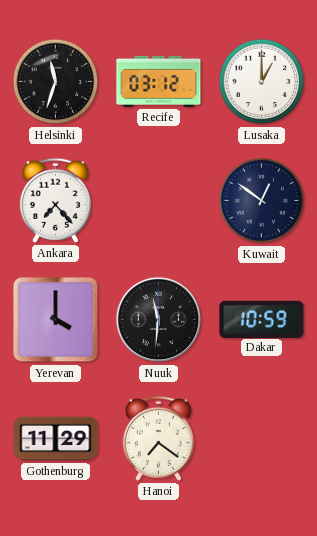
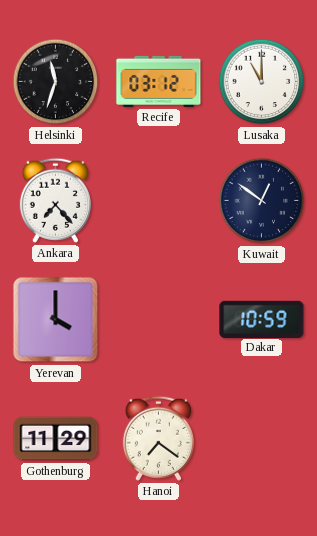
Lusaka: 1:00 -> 11:00
Nuuk: 11:31 -> none
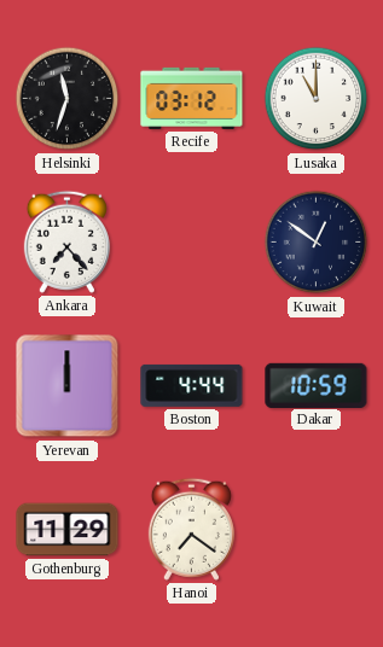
Yerevan: 4:00 -> 12:00
Boston: none -> 4:44
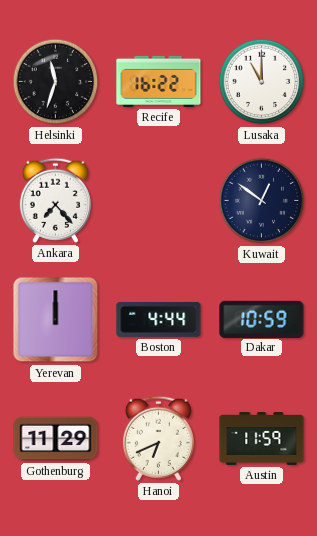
Recife: 03:12 -> 16:22
Hanoi: 7:21 -> 6:41
Austin: none -> 11:59
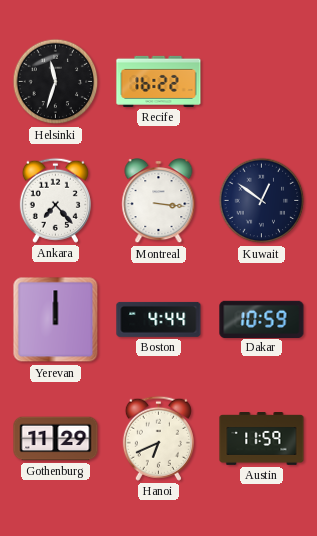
Lusaka: 11:00 -> none
Montreal: none -> 3:16
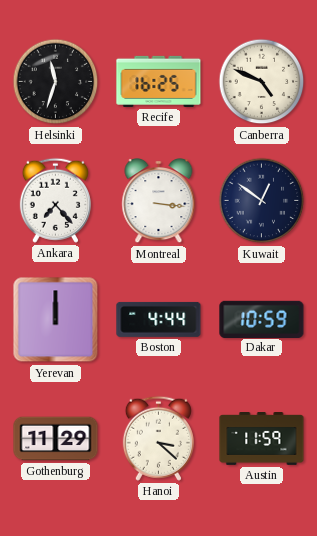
Recife: 16:22 -> 16:25
Canberra: none -> 4:49
Hanoi: 6:41 -> 3:22
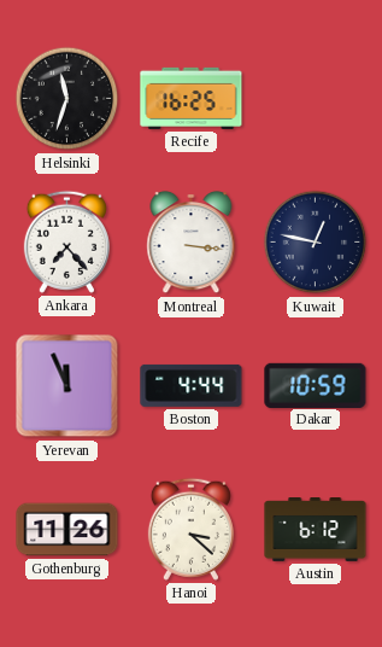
Canberra: 4:49 -> none
Kuwait: 12:51 -> 12:47
Yerevan: 12:00 -> 11:56
Gothenburg: 11:29 -> 11:26
Austin: 11:59 -> 6:12
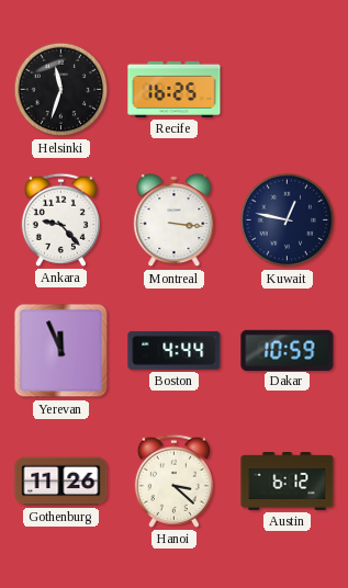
Ankara: 7:23 -> 9:23
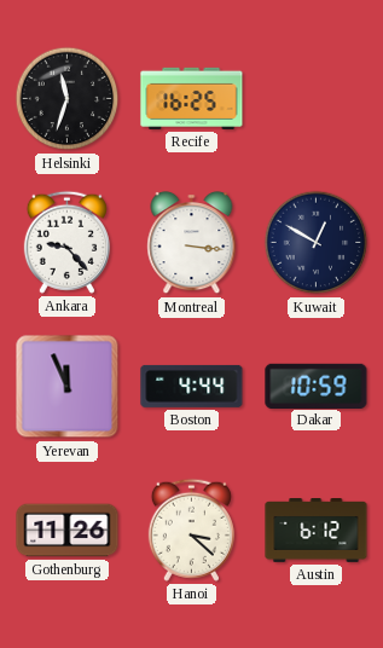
Kuwait: 12:47 -> 12:50
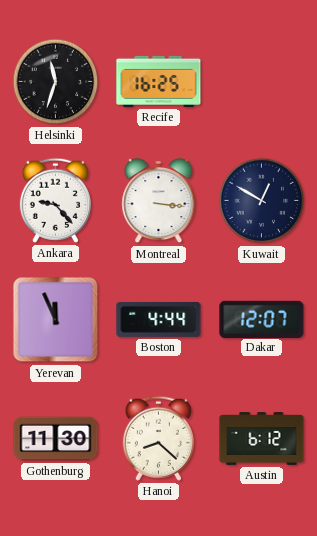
Dakar: 10:59 -> 12:07
Gothenburg: 11:26 -> 11:30
Hanoi: 3:22 -> 8:22
